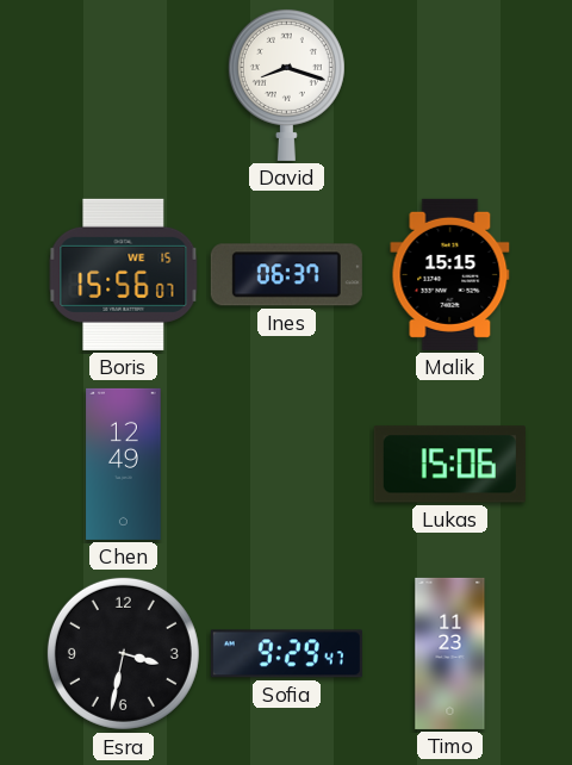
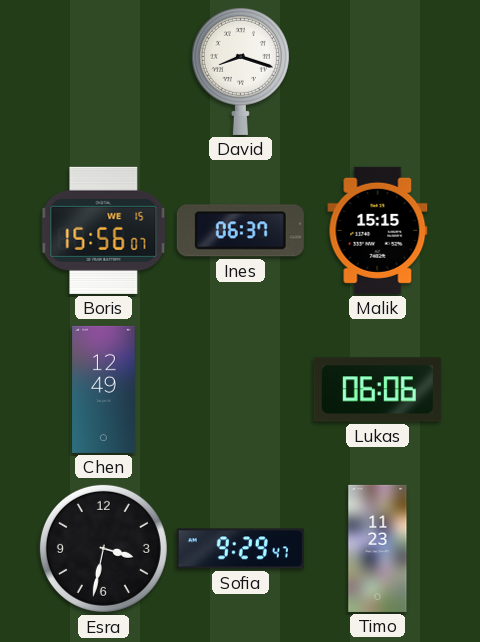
Lukas: 15:06 -> 06:06
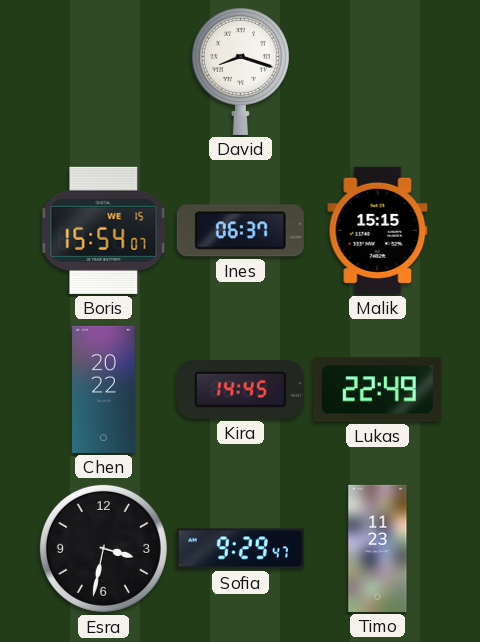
Boris: 15:56 -> 15:54
Chen: 12:49 -> 20:22
Kira: none -> 14:45
Lukas: 06:06 -> 22:49
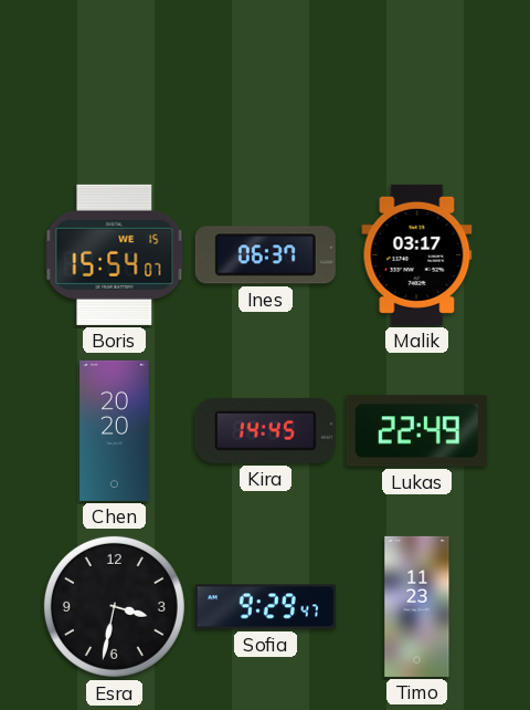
David: 8:18 -> none
Malik: 15:15 -> 03:17
Chen: 20:22 -> 20:20
